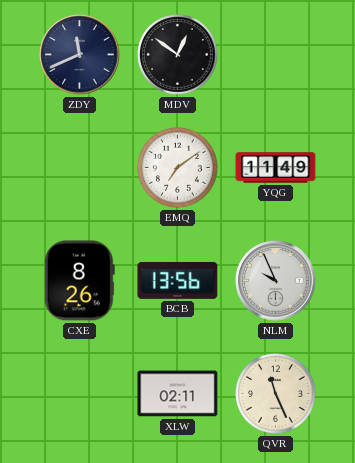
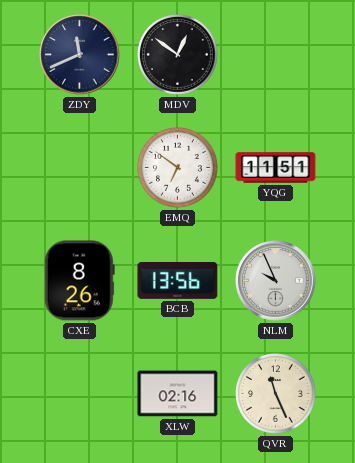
EMQ: 7:09 -> 6:51
YQG: 11:49 -> 11:51
XLW: 02:11 -> 02:16
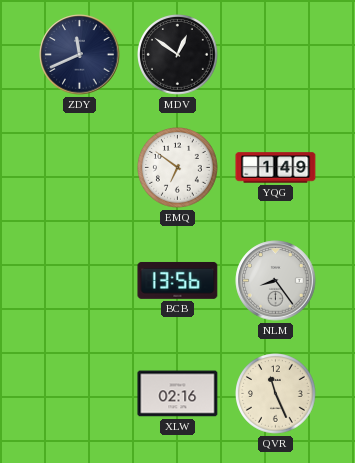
YQG: 11:51 -> 1:49
CXE: 8:26 -> none
NLM: 9:56 -> 8:24
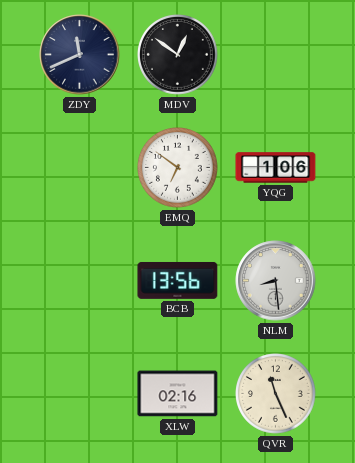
YQG: 1:49 -> 1:06
NLM: 8:24 -> 8:29
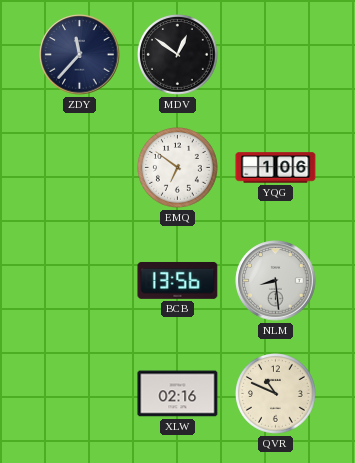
ZDY: 11:41 -> 11:37
QVR: 11:26 -> 10:49
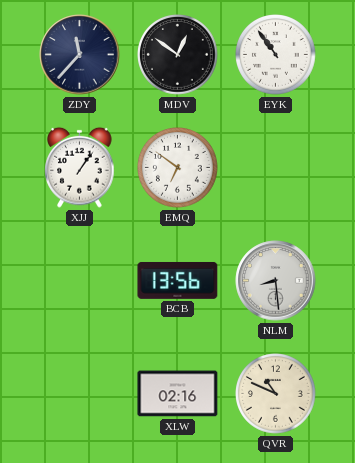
EYK: none -> 10:54
XJJ: none -> 1:06
YQG: 1:06 -> none
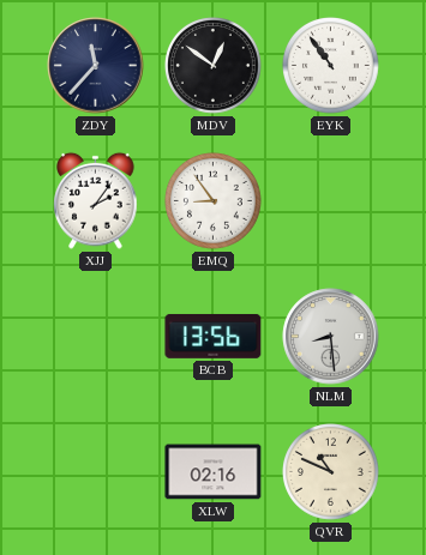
XJJ: 1:06 -> 2:06
EMQ: 6:51 -> 8:54
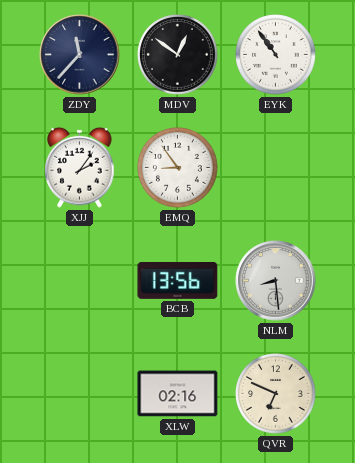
QVR: 10:49 -> 6:49
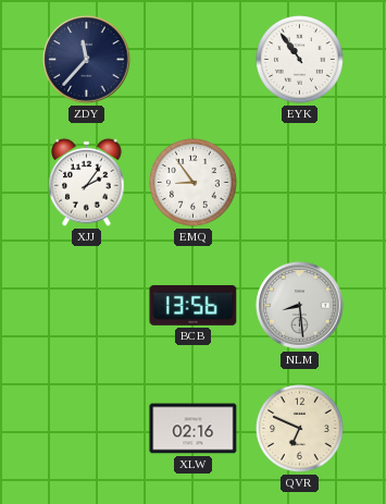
MDV: 12:51 -> none
